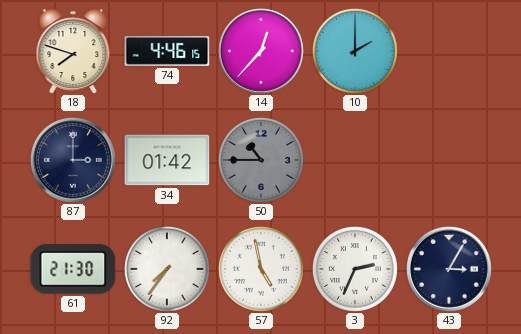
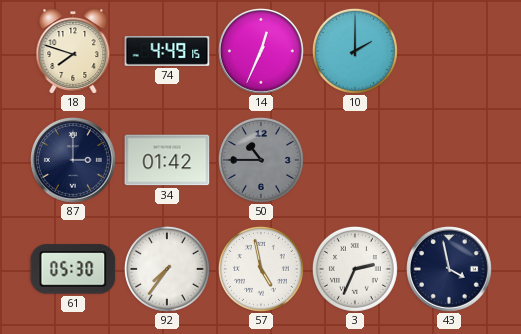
74: 4:46 -> 4:49
14: 12:37 -> 12:34
61: 21:30 -> 05:30
43: 3:05 -> 3:58
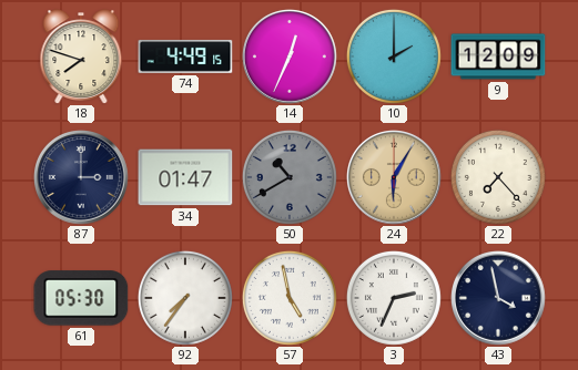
9: none -> 12:09
34: 01:42 -> 01:47
50: 10:45 -> 10:40
24: none -> 6:05
22: none -> 7:23
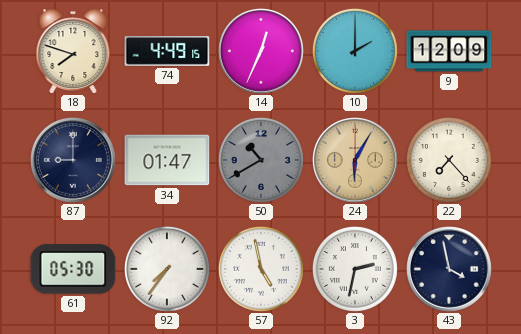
87: 3:00 -> 9:00
3: 2:34 -> 2:32
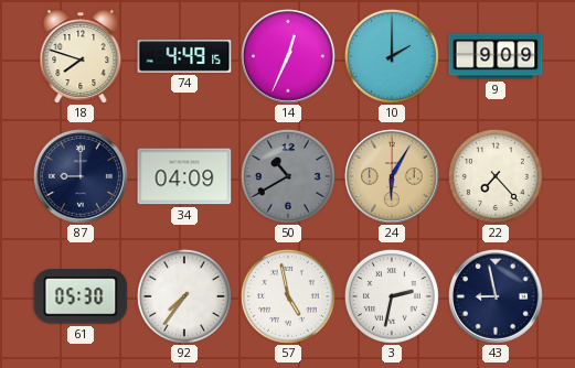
9: 12:09 -> 9:09
34: 01:47 -> 04:09
43: 3:58 -> 8:58
